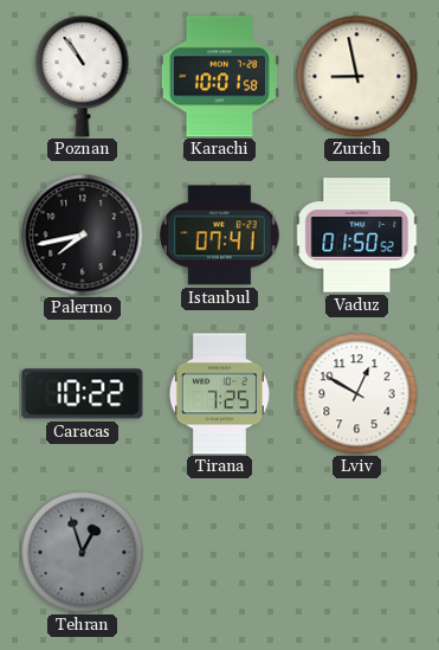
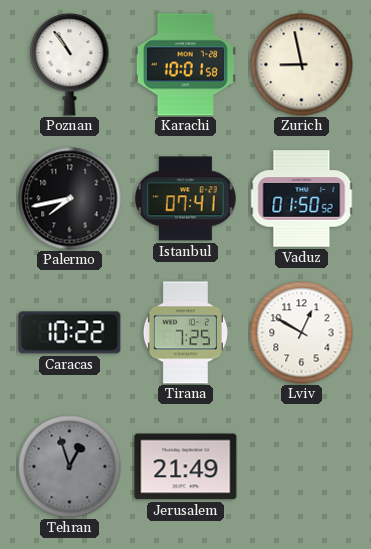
Jerusalem: none -> 21:49
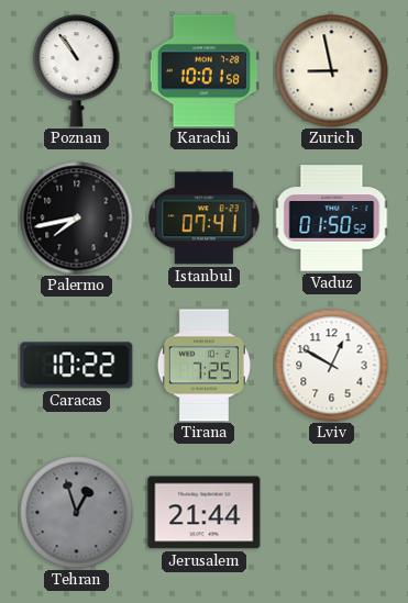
Jerusalem: 21:49 -> 21:44
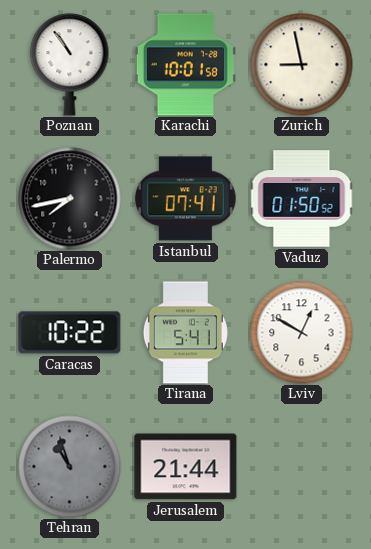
Tirana: 7:25 -> 5:41
Tehran: 12:57 -> 10:57
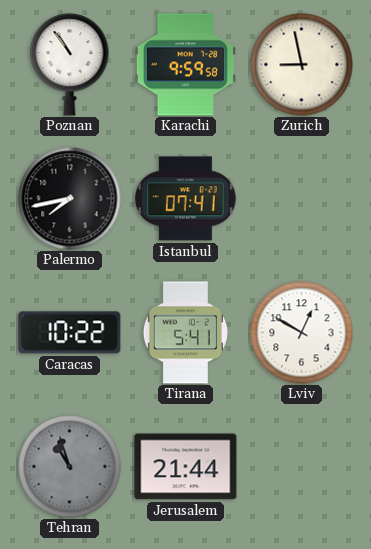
Karachi: 10:01 -> 9:59
Vaduz: 01:50 -> none
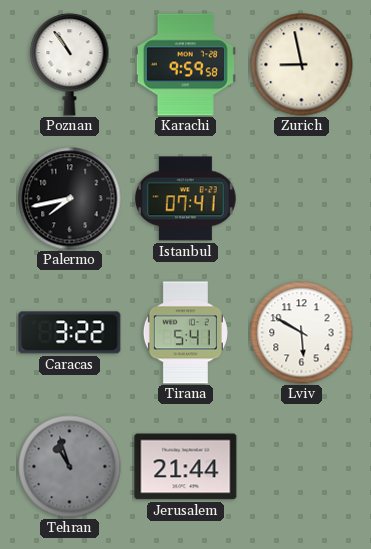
Caracas: 10:22 -> 3:22
Lviv: 12:50 -> 5:50
